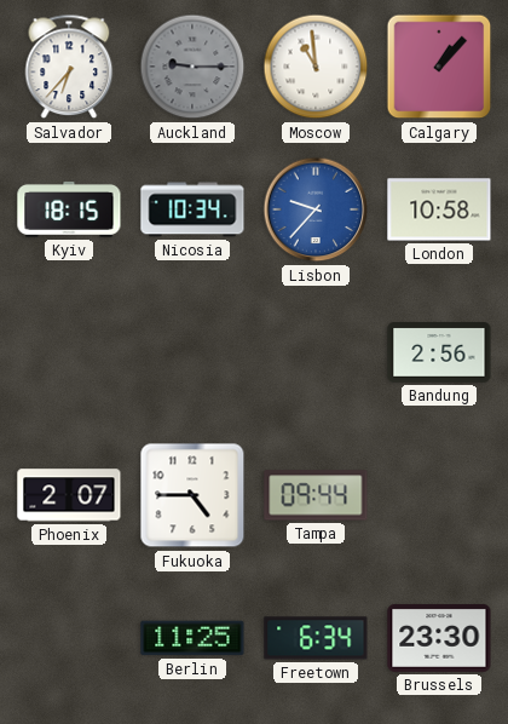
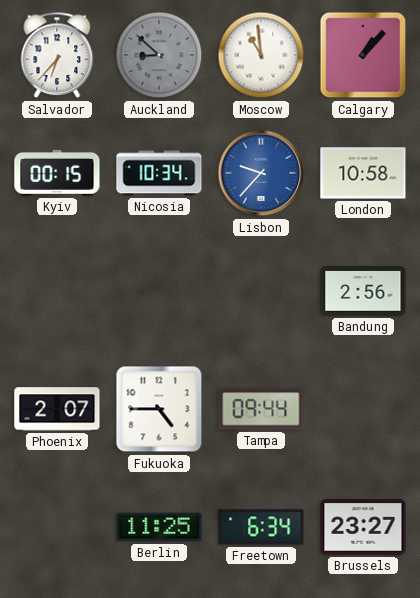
Auckland: 9:15 -> 8:52
Kyiv: 18:15 -> 00:15
Brussels: 23:30 -> 23:27
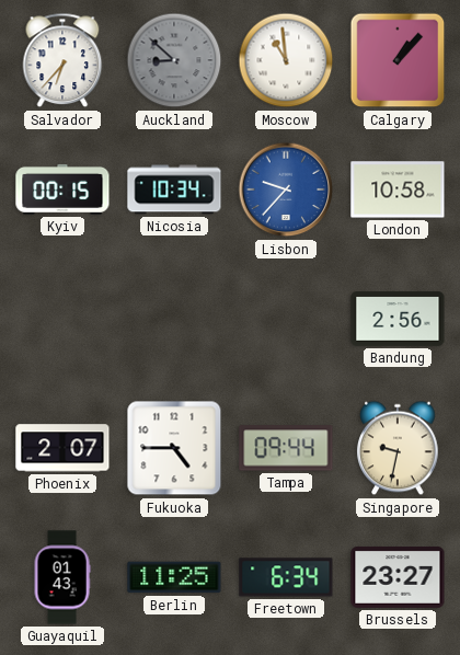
Singapore: none -> 9:32
Guayaquil: none -> 01:43
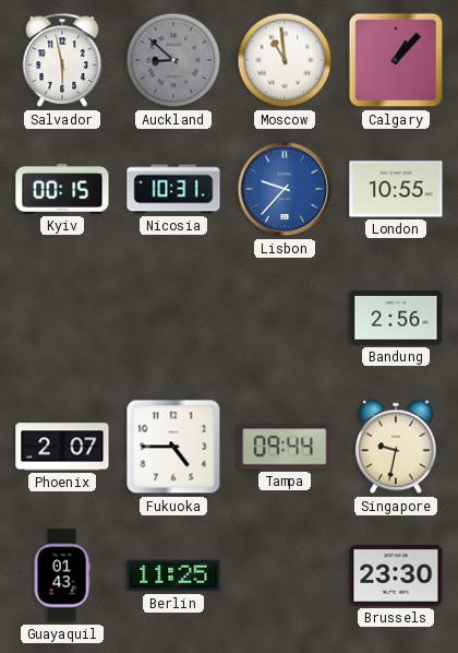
Salvador: 6:37 -> 5:58
Nicosia: 10:34 -> 10:31
London: 10:58 -> 10:55
Freetown: 6:34 -> none
Brussels: 23:27 -> 23:30
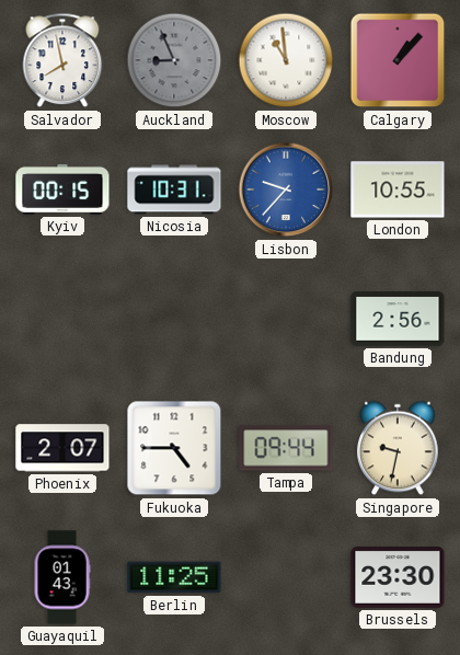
Salvador: 5:58 -> 7:58
Auckland: 8:52 -> 8:56
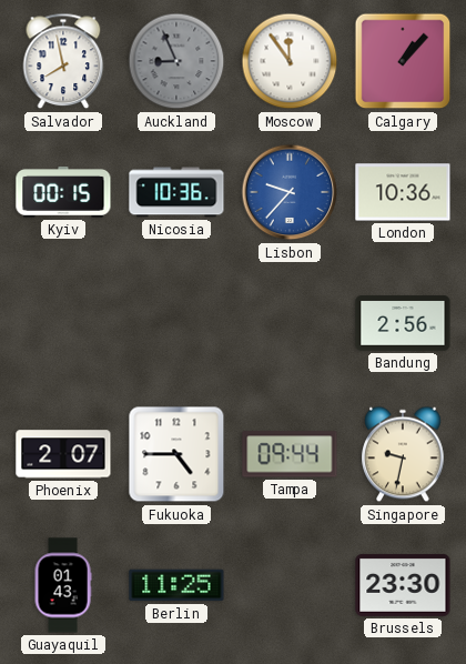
Moscow: 10:59 -> 11:54
Nicosia: 10:31 -> 10:36
London: 10:55 -> 10:36
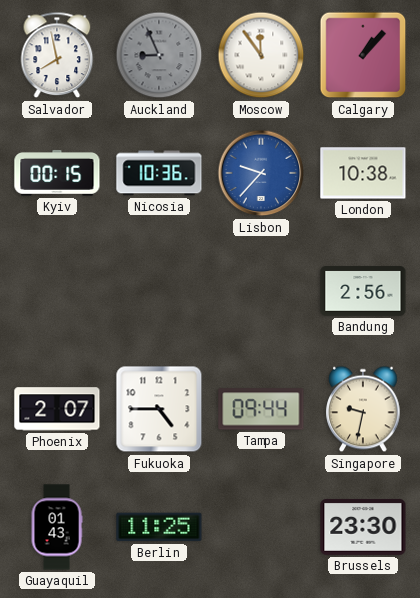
London: 10:36 -> 10:38
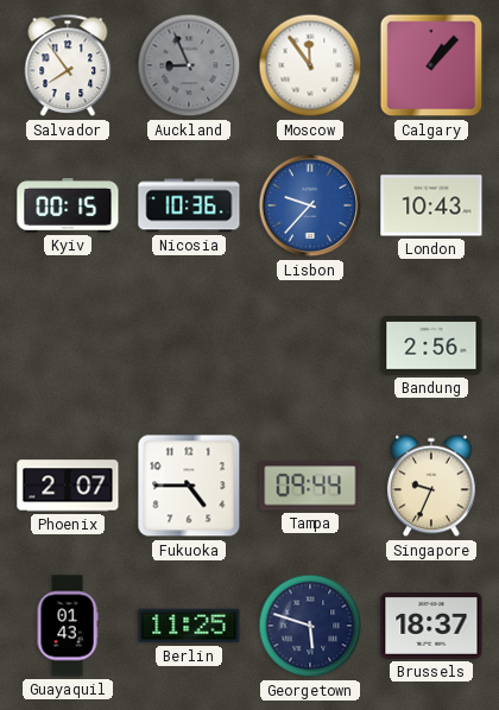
Salvador: 7:58 -> 7:54
London: 10:38 -> 10:43
Singapore: 9:32 -> 9:34
Georgetown: none -> 5:48
Brussels: 23:30 -> 18:37
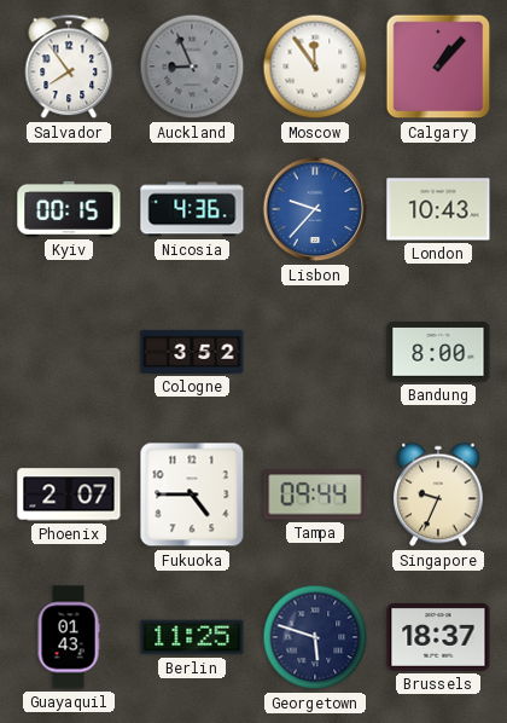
Nicosia: 10:36 -> 4:36
Cologne: none -> 3:52
Bandung: 2:56 -> 8:00
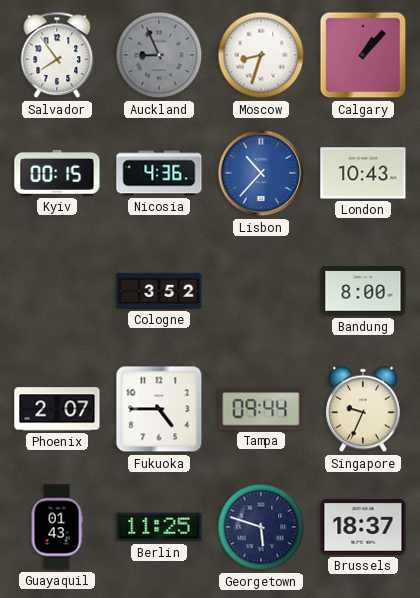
Moscow: 11:54 -> 8:33
Lisbon: 9:37 -> 10:37
